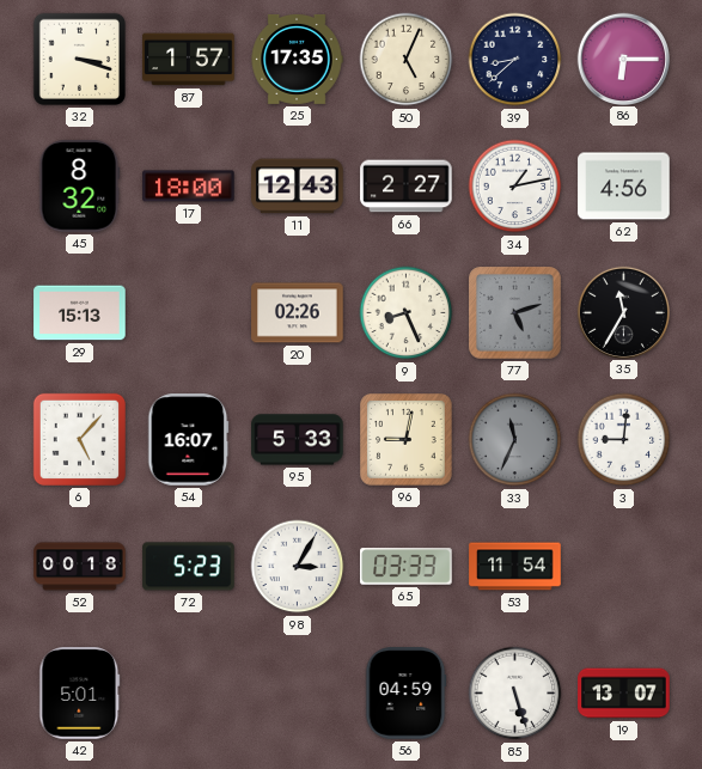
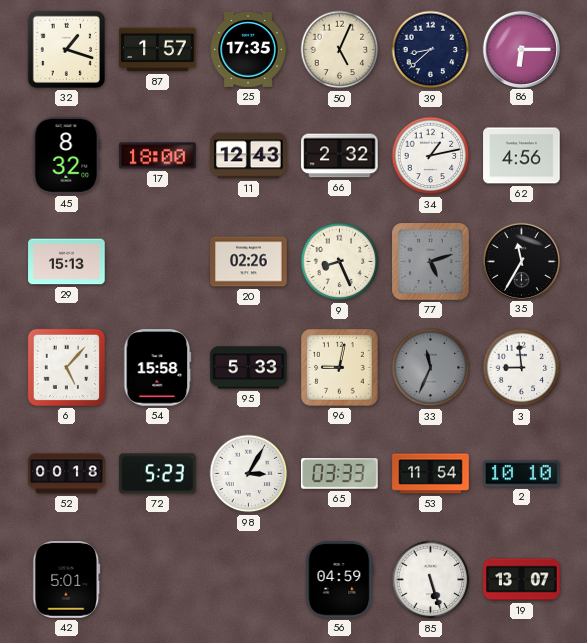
32: 3:18 -> 1:18
66: 2:27 -> 2:32
54: 16:07 -> 15:58
3: 9:01 -> 8:59
2: none -> 10:10
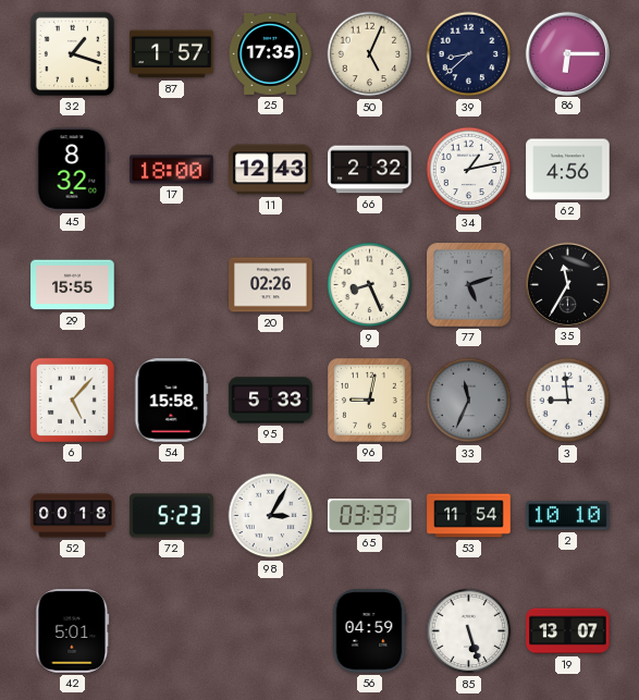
29: 15:13 -> 15:55
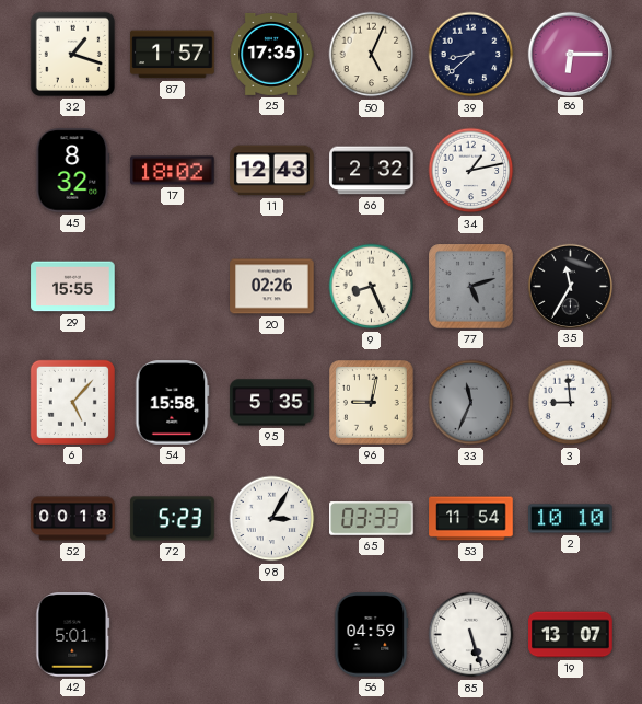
17: 18:00 -> 18:02
62: 4:56 -> none
95: 5:33 -> 5:35
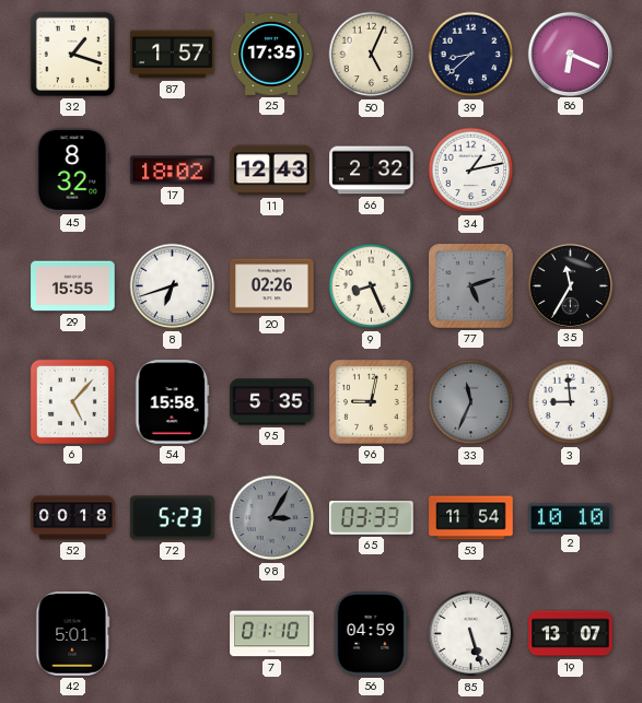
86: 6:15 -> 6:19
8: none -> 6:42
98 dial: white -> grey
7: none -> 01:10
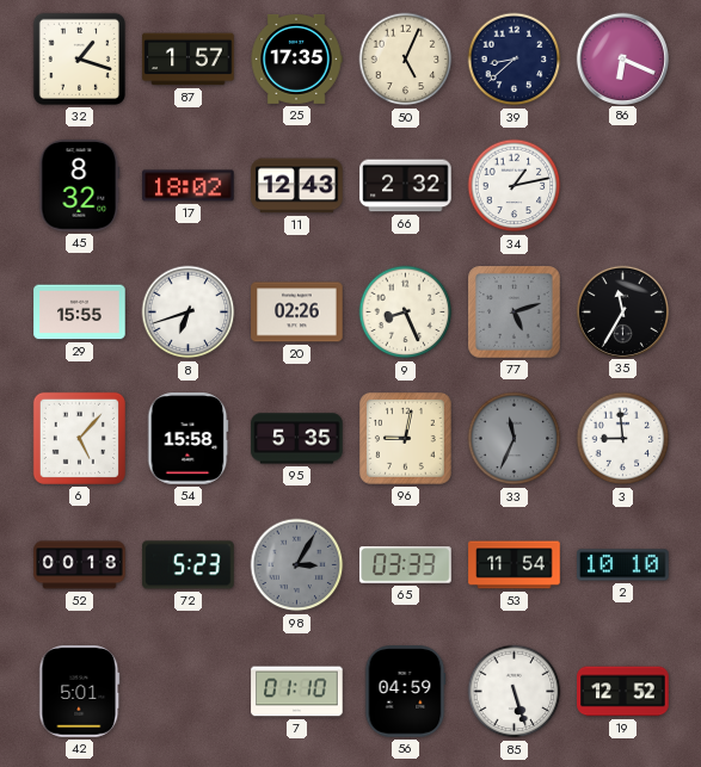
19: 13:07 -> 12:52
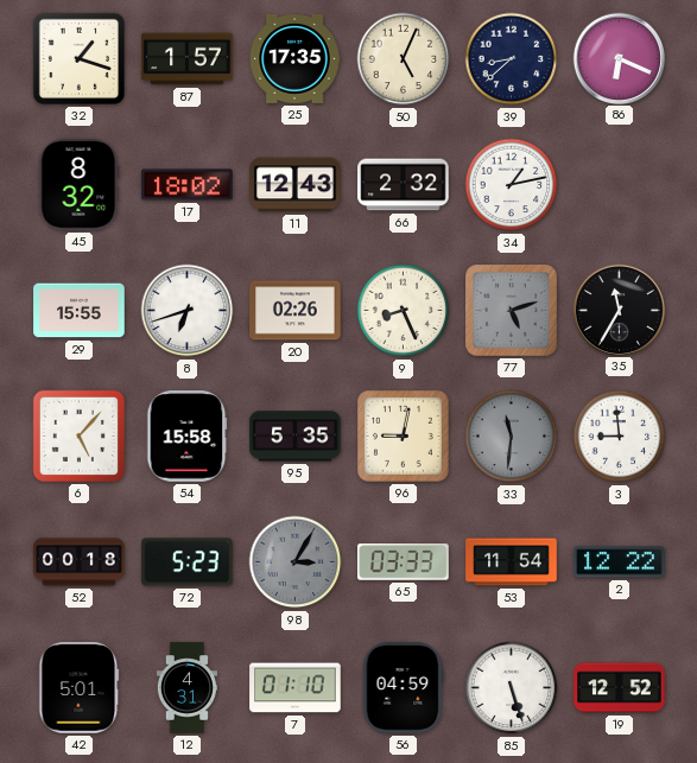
33: 11:34 -> 11:31
2: 10:10 -> 12:22
12: none -> 4:31
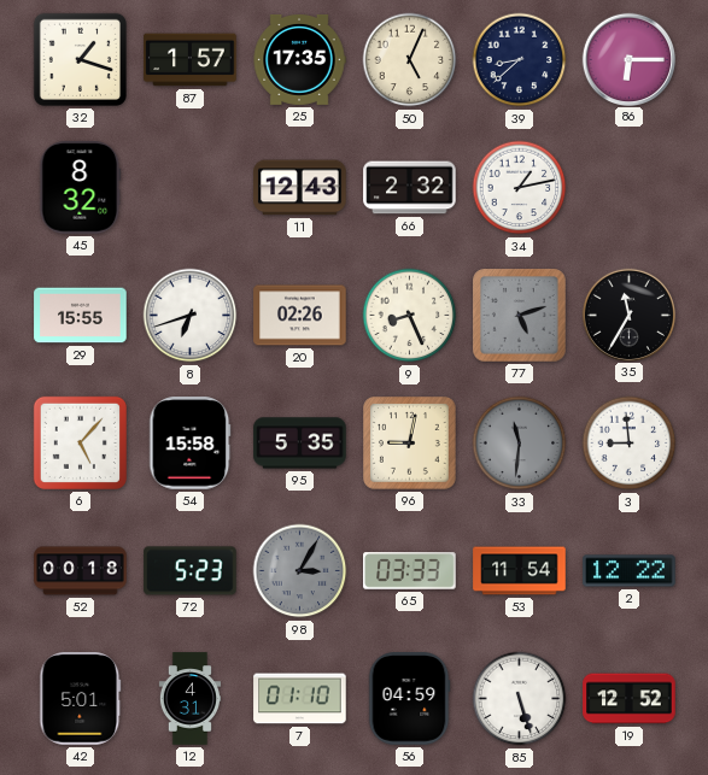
86: 6:19 -> 6:15
17: 18:02 -> none
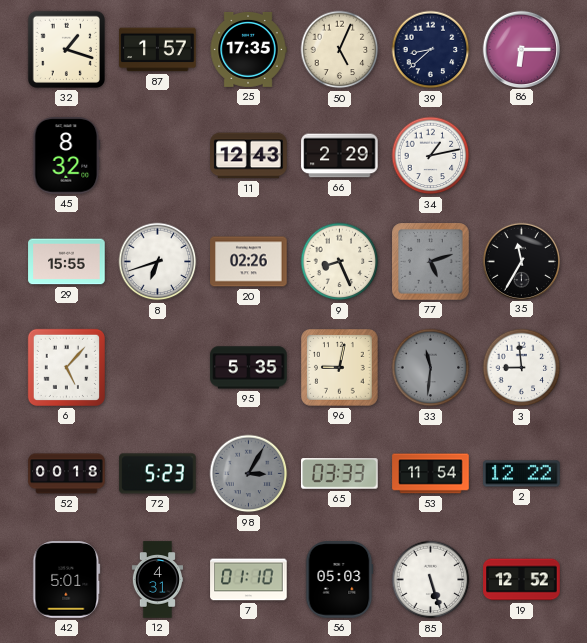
66: 2:32 -> 2:29
54: 15:58 -> none
56: 04:59 -> 05:03
